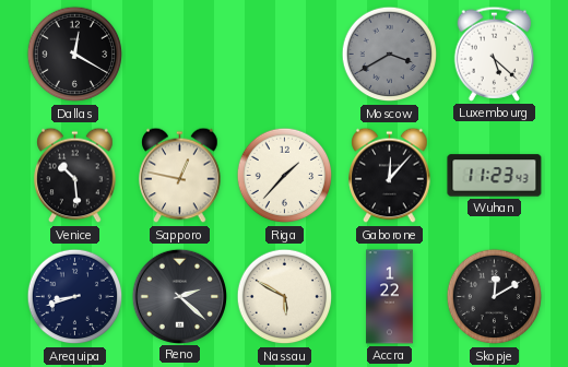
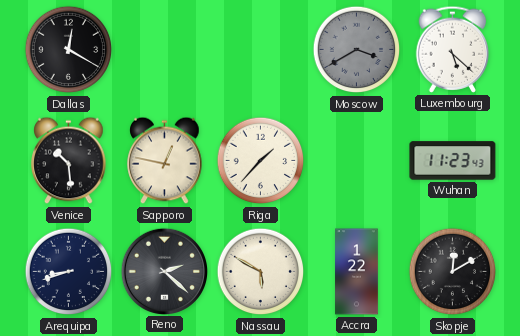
Gaborone: 12:07 -> none
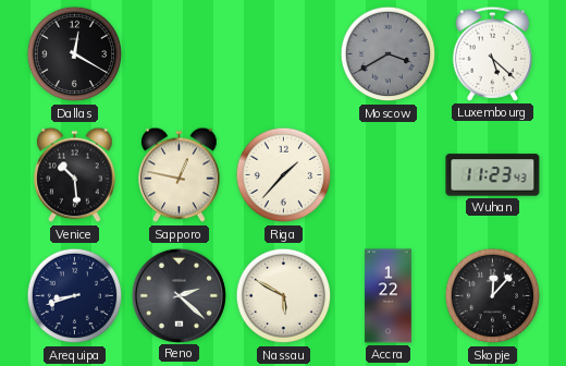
Skopje: 12:10 -> 12:07
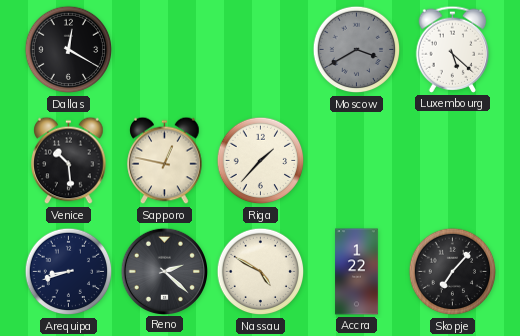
Wuhan: 11:23 -> none
Nassau: 5:50 -> 4:50
Skopje: 12:07 -> 7:07
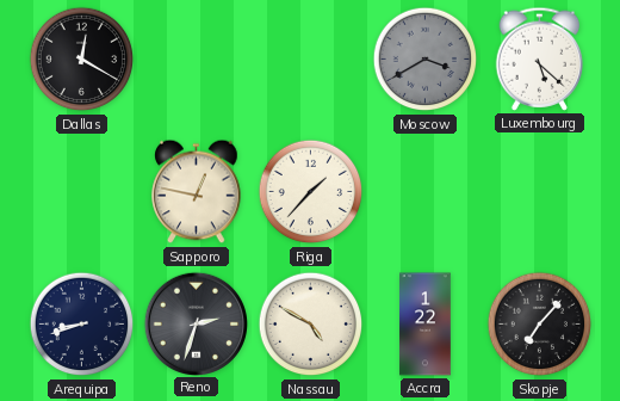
Venice: 10:29 -> none
Reno: 2:22 -> 2:33
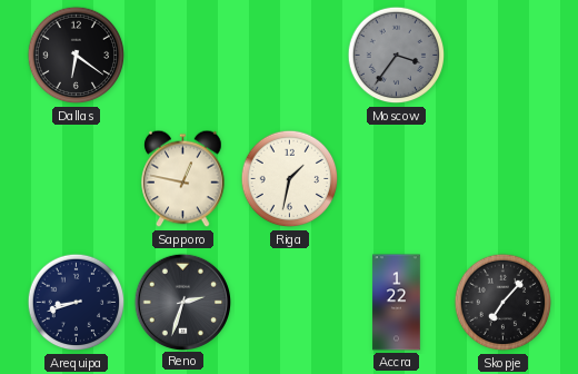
Dallas: 12:20 -> 6:21
Moscow: 3:40 -> 3:36
Luxembourg: 5:22 -> none
Riga: 1:37 -> 1:32
Nassau: 4:50 -> none
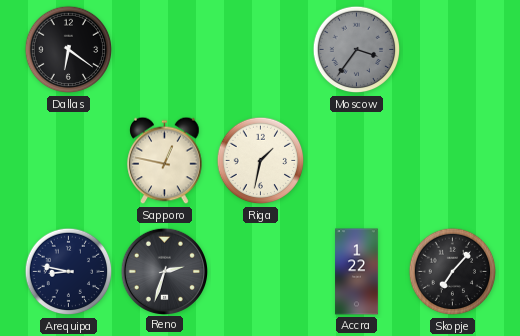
Arequipa: 8:42 -> 8:47
